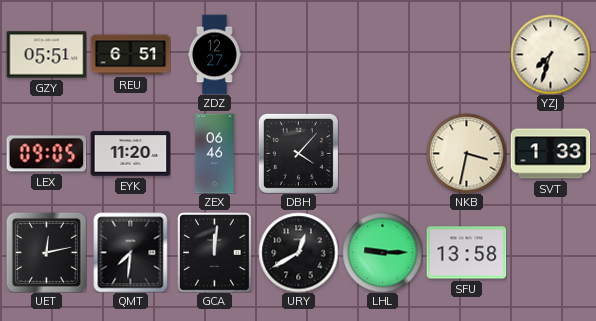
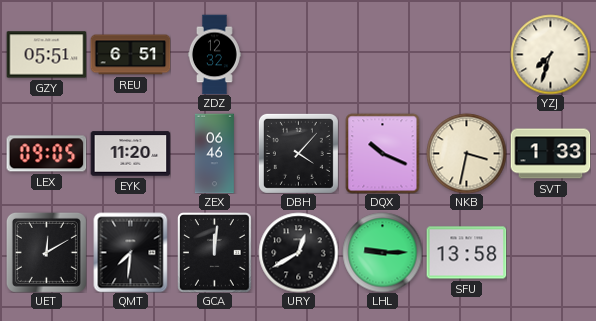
ZDZ: 12:27 -> 12:32
DQX: none -> 10:19
UET: 12:13 -> 12:10
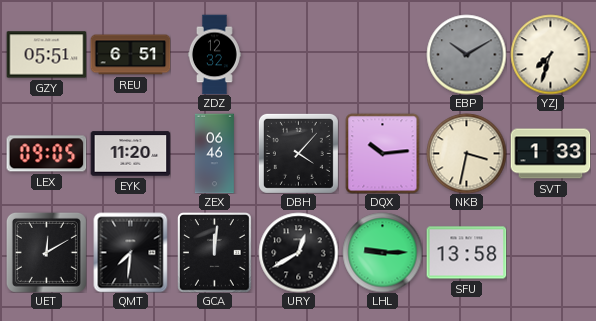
EBP: none -> 10:10
DQX: 10:19 -> 10:14
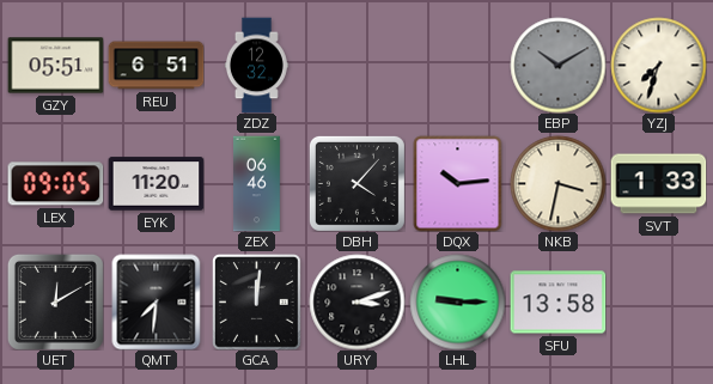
URY: 12:40 -> 3:12
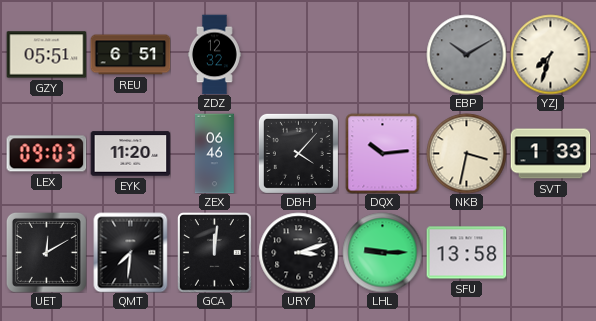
LEX: 09:05 -> 09:03
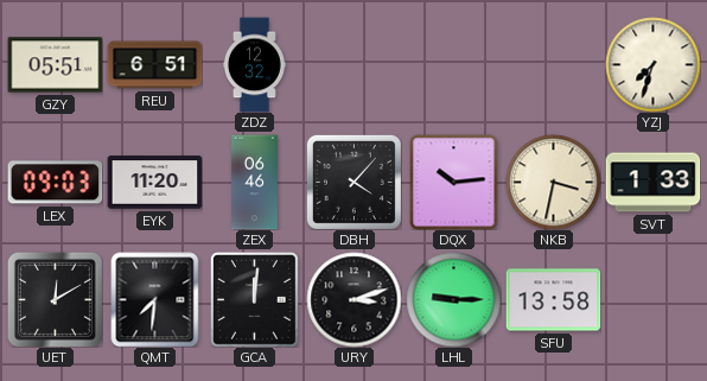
EBP: 10:10 -> none
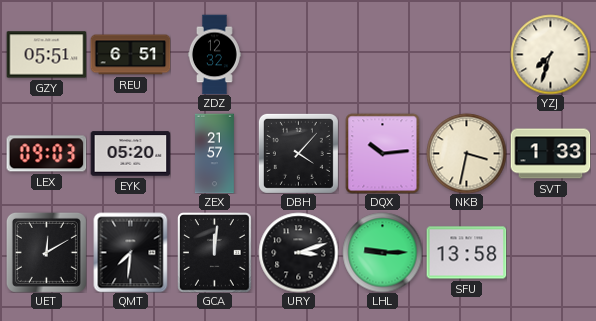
EYK: 11:20 -> 05:20
ZEX: 06:46 -> 21:57
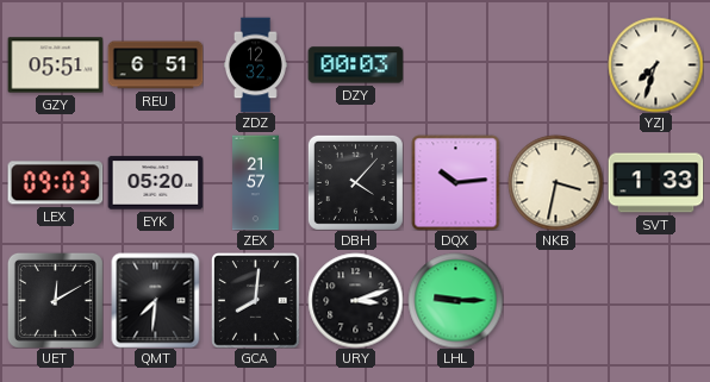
DZY: none -> 00:03
GCA: 12:01 -> 8:01
SFU: 13:58 -> none
